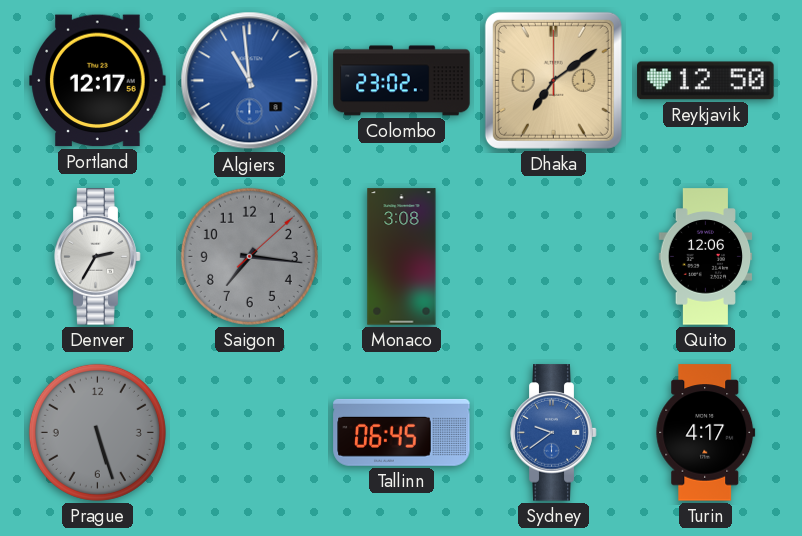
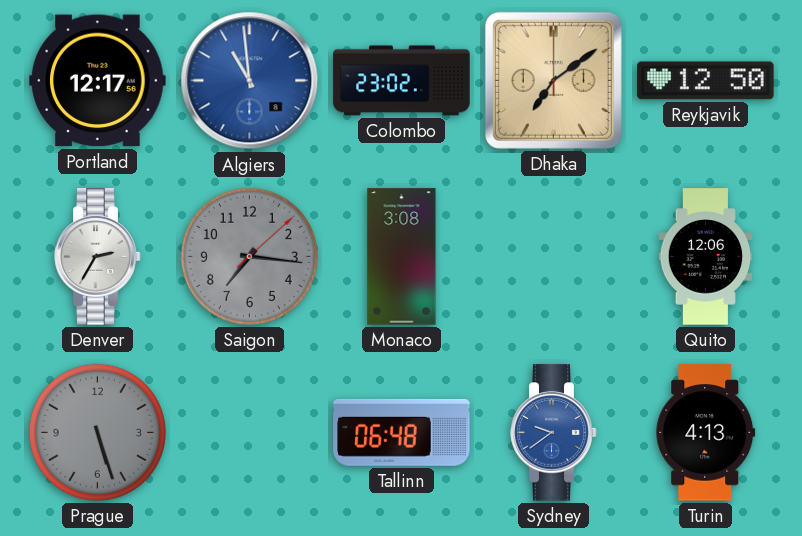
Tallinn: 06:45 -> 06:48
Turin: 4:17 -> 4:13
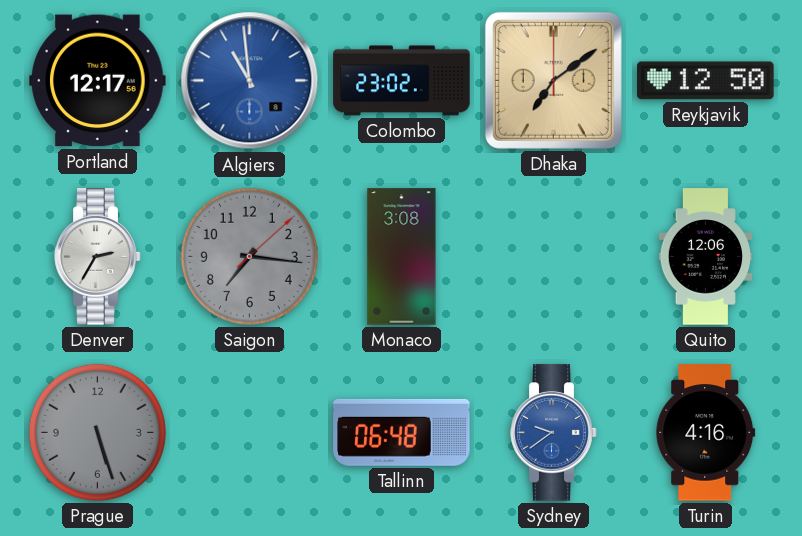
Turin: 4:13 -> 4:16
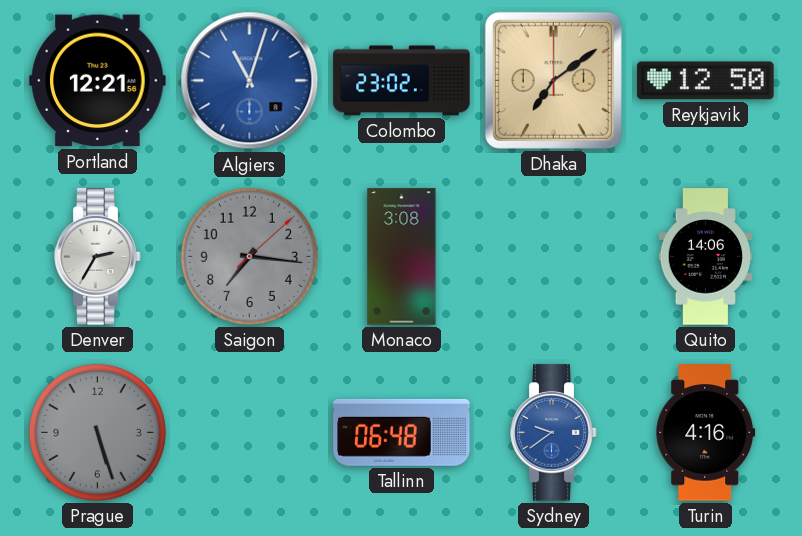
Portland: 12:17 -> 12:21
Algiers: 10:59 -> 11:03
Quito: 12:06 -> 14:06
